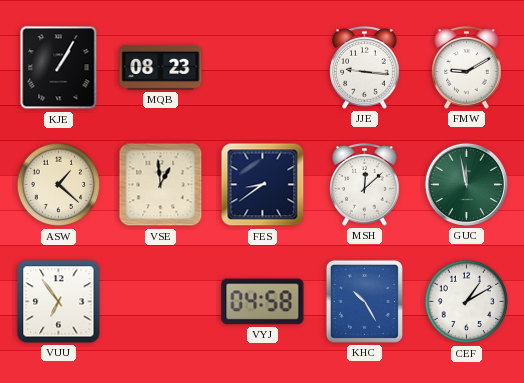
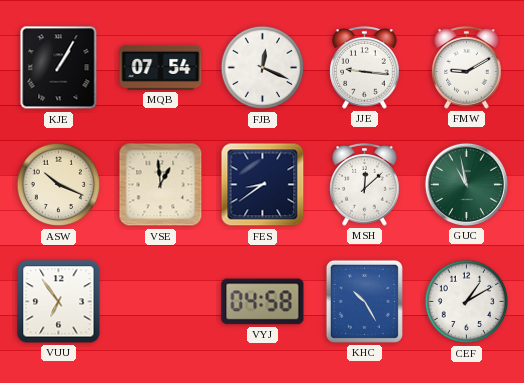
MQB: 08:23 -> 07:54
FJB: none -> 12:19
ASW: 1:22 -> 10:19
GUC: 11:58 -> 10:58
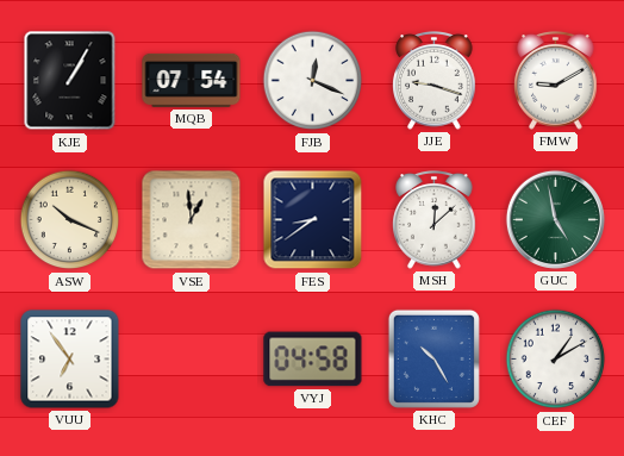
JJE: 9:16 -> 9:18
GUC: 10:58 -> 4:58
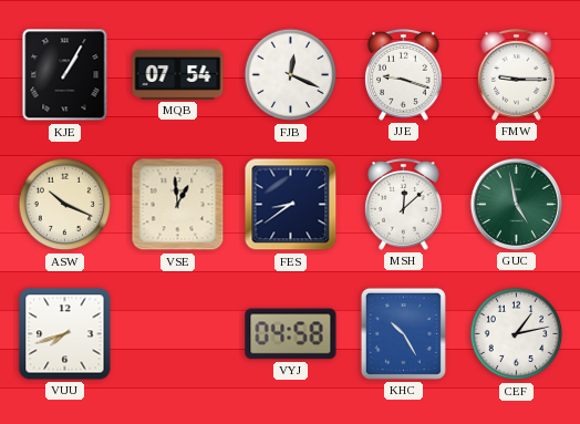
FMW: 9:10 -> 9:15
VUU: 6:54 -> 7:42
CEF: 1:10 -> 1:13
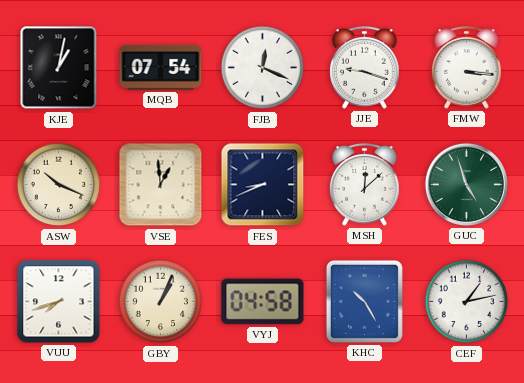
KJE: 1:05 -> 1:02
FMW: 9:15 -> 3:16
FES: 8:39 -> 8:41
GUC: 4:58 -> 4:57
GBY: none -> 1:04
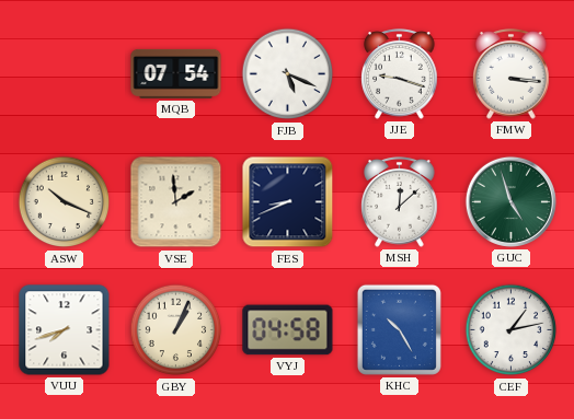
KJE: 1:02 -> none
FJB: 12:19 -> 5:19
VSE: 12:59 -> 1:59
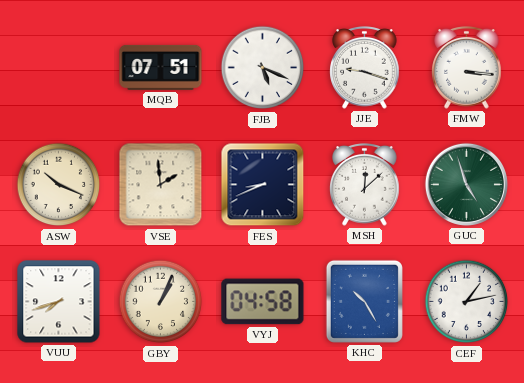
MQB: 07:54 -> 07:51
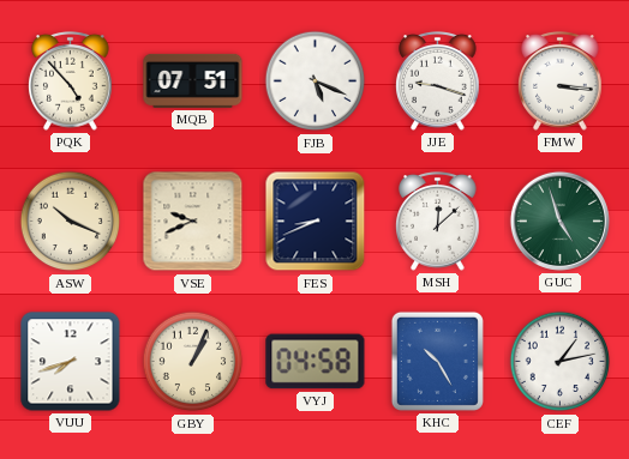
PQK: none -> 4:53
VSE: 1:59 -> 9:41
